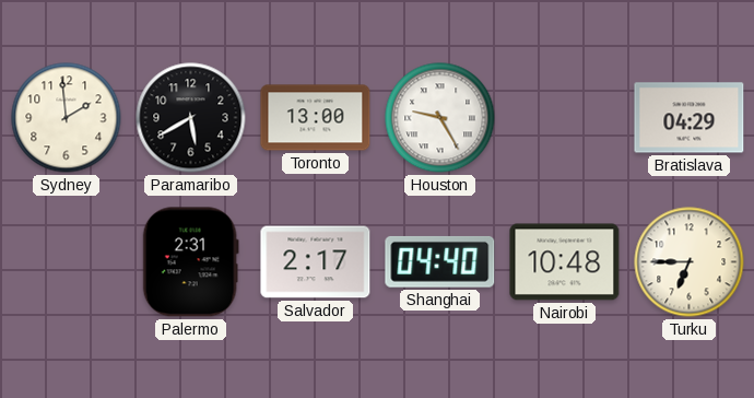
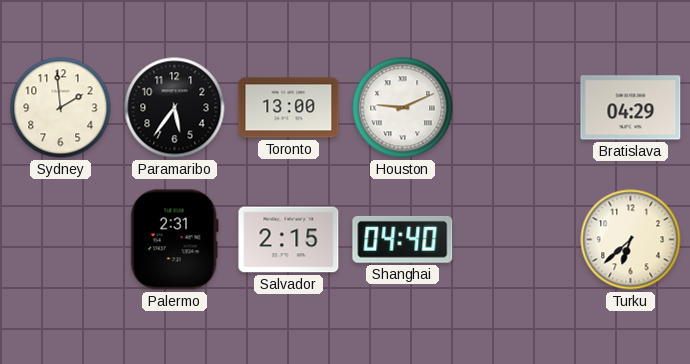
Paramaribo: 5:40 -> 5:36
Houston: 9:25 -> 9:11
Salvador: 2:17 -> 2:15
Nairobi: 10:48 -> none
Turku: 6:45 -> 6:38
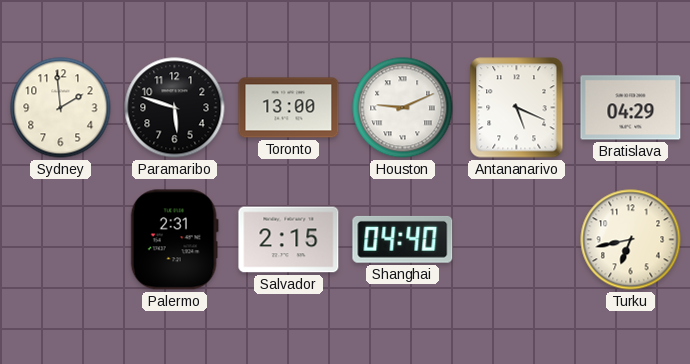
Paramaribo: 5:36 -> 5:48
Antananarivo: none -> 5:19
Turku: 6:38 -> 6:43
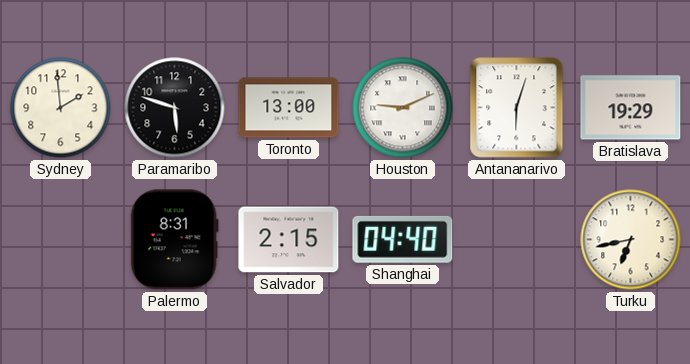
Antananarivo: 5:19 -> 6:03
Bratislava: 04:29 -> 19:29
Palermo: 2:31 -> 8:31
